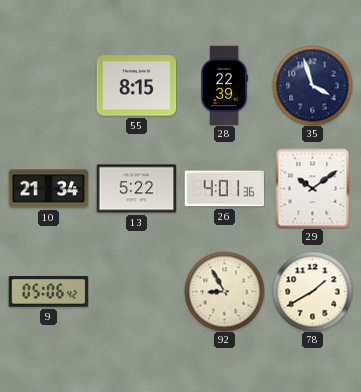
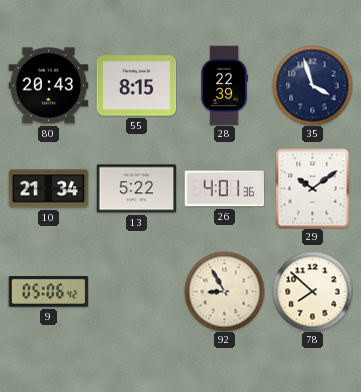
80: none -> 20:43
78: 1:40 -> 7:52
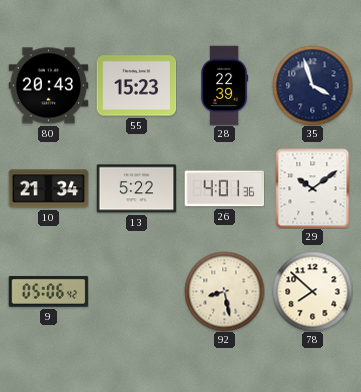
55: 8:15 -> 15:23
92: 8:55 -> 8:28
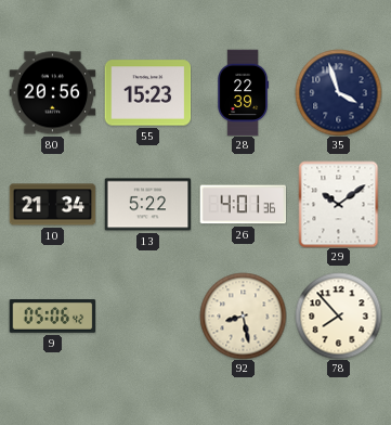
80: 20:43 -> 20:56
78: 7:52 -> 7:53
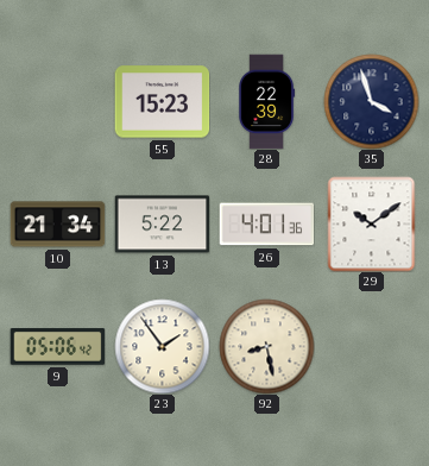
80: 20:56 -> none
23: none -> 1:54
78: 7:53 -> none
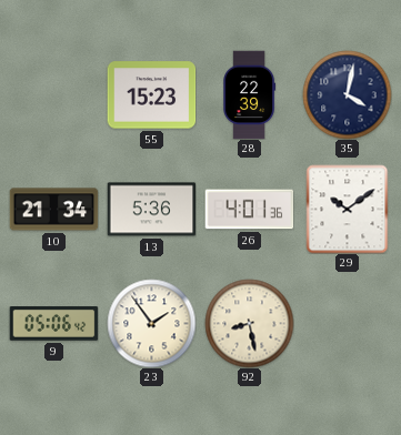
35: 3:57 -> 4:02
13: 5:22 -> 5:36
